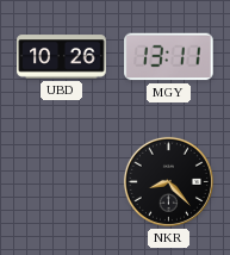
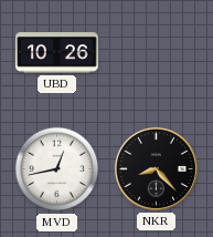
MGY: 13:11 -> none
MVD: none -> 12:43
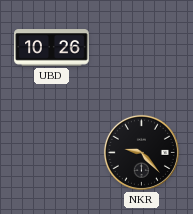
MVD: 12:43 -> none
NKR: 8:23 -> 9:23
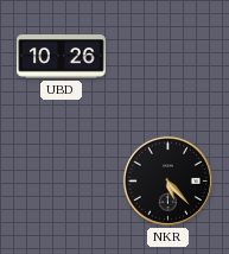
NKR: 9:23 -> 5:23
